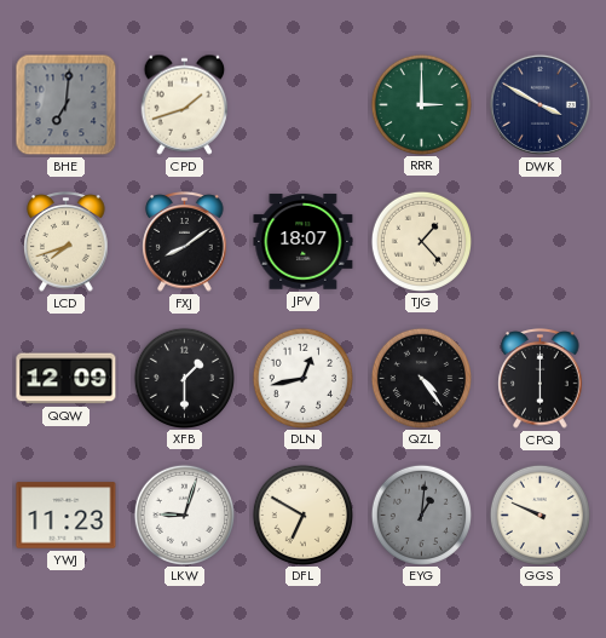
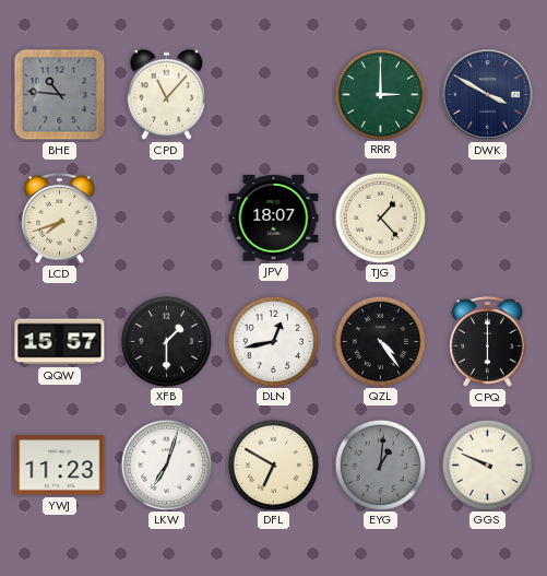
BHE: 7:01 -> 10:46
CPD: 1:42 -> 11:07
FXJ: 8:09 -> none
QQW: 12:09 -> 15:57
LKW: 9:03 -> 7:03
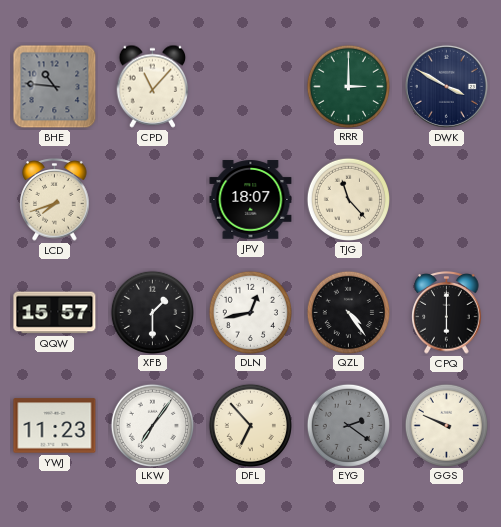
TJG: 1:23 -> 11:23
LKW: 7:03 -> 7:06
DFL: 6:50 -> 6:53
EYG: 1:01 -> 2:21
